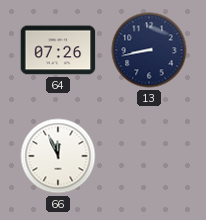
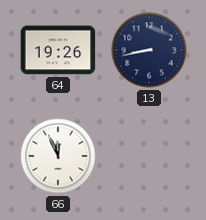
64: 07:26 -> 19:26
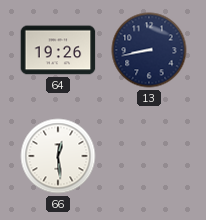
66: 11:56 -> 12:29
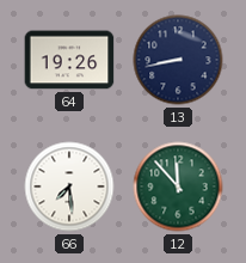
66: 12:29 -> 7:29
12: none -> 11:53
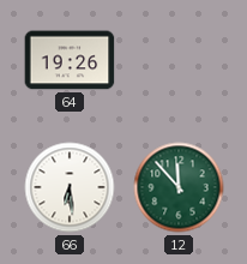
13: 8:43 -> none
66: 7:29 -> 6:29
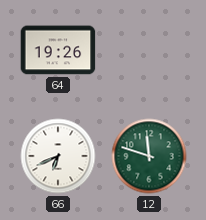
66: 6:29 -> 6:41
12: 11:53 -> 11:48
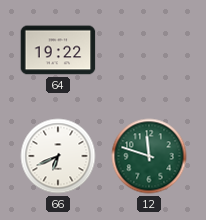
64: 19:26 -> 19:22
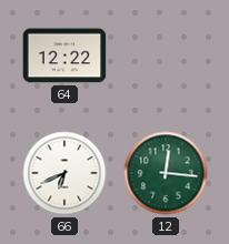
64: 19:22 -> 12:22
12: 11:48 -> 12:16
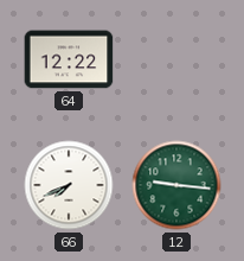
66: 6:41 -> 7:41
12: 12:16 -> 9:16
